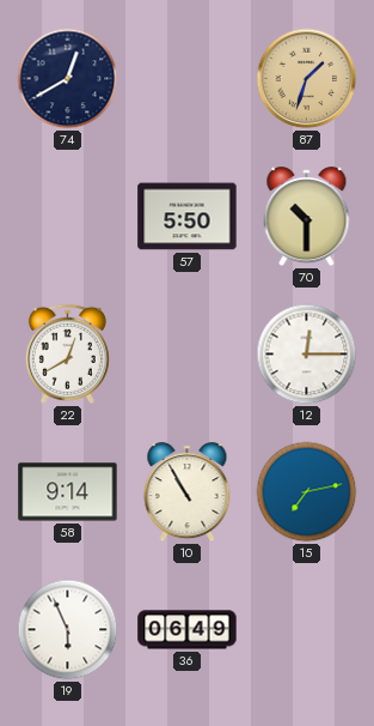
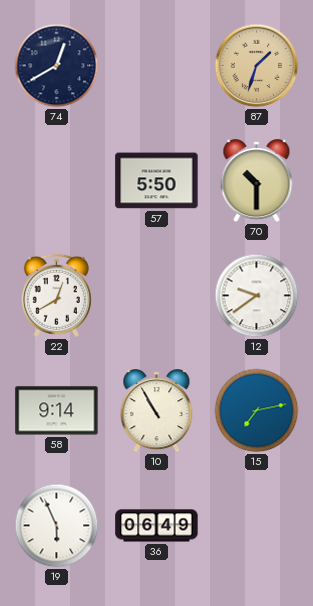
12: 12:15 -> 9:39
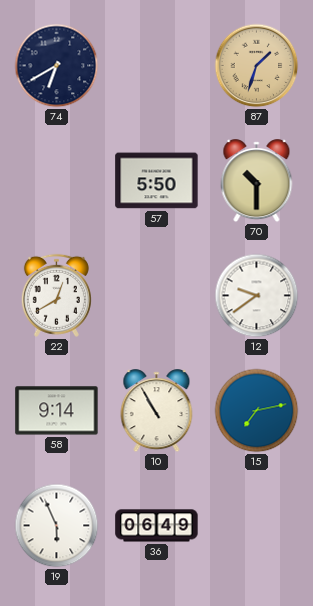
74: 12:40 -> 6:40
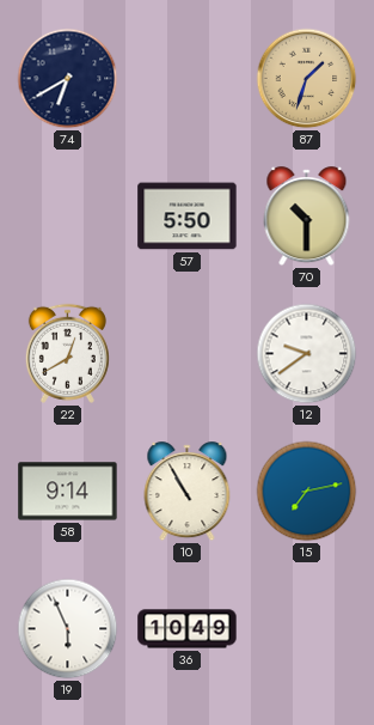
36: 06:49 -> 10:49
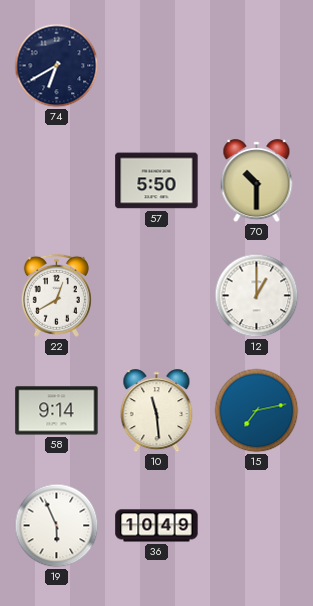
87: 1:33 -> none
12: 9:39 -> 1:00
10: 10:55 -> 11:29
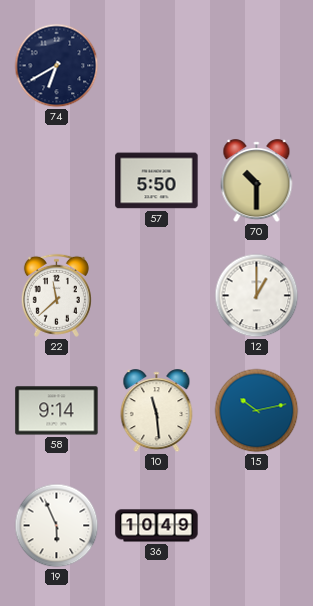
22: 12:40 -> 11:38
15: 7:13 -> 10:13
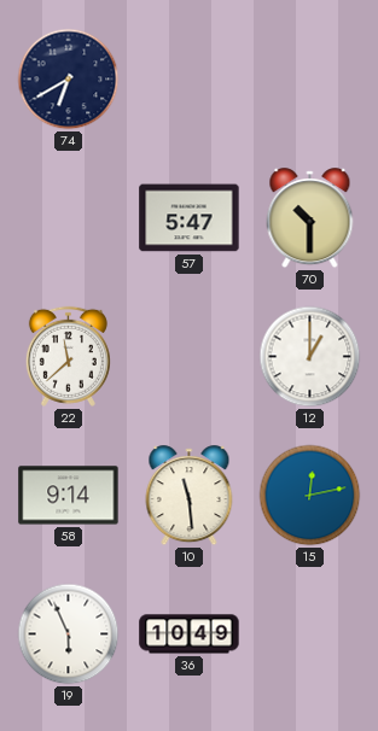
57: 5:50 -> 5:47
15: 10:13 -> 12:13
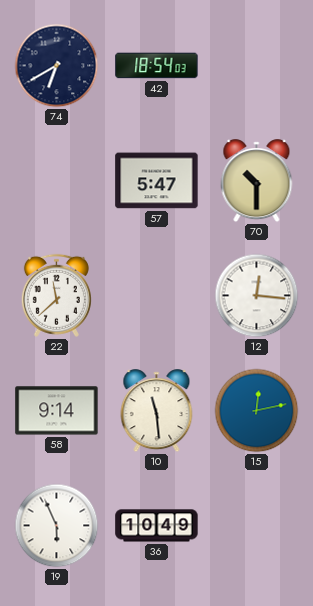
42: none -> 18:54
12: 1:00 -> 12:16
